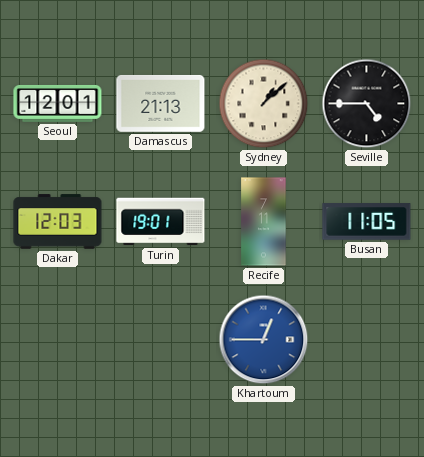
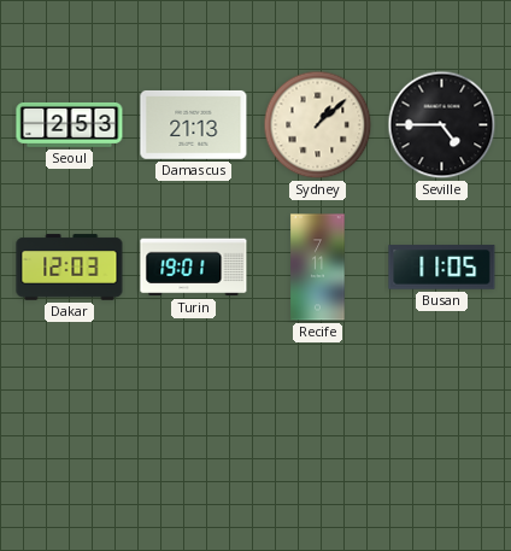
Seoul: 12:01 -> 2:53
Khartoum: 12:45 -> none
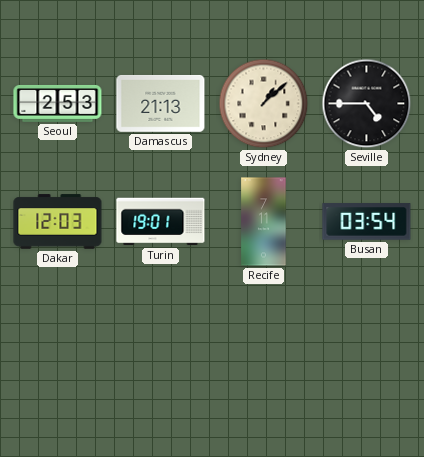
Busan: 11:05 -> 03:54
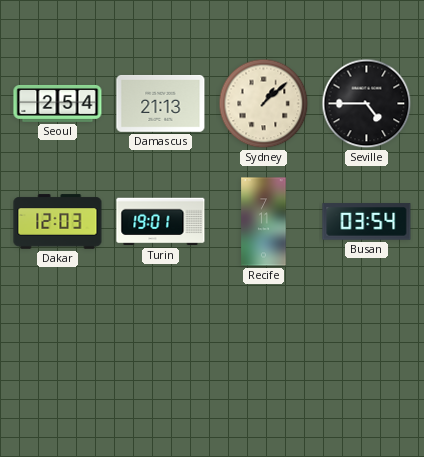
Seoul: 2:53 -> 2:54
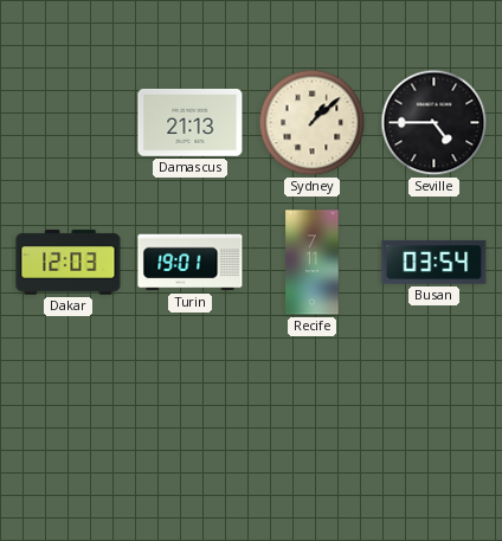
Seoul: 2:54 -> none
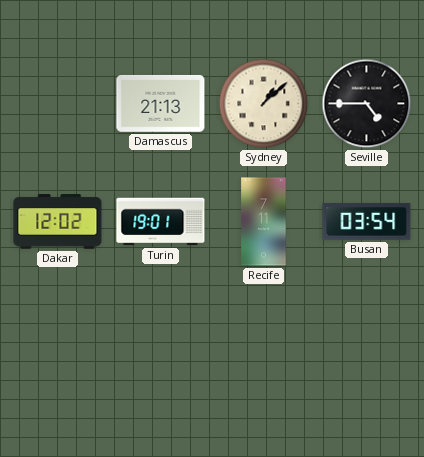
Dakar: 12:03 -> 12:02
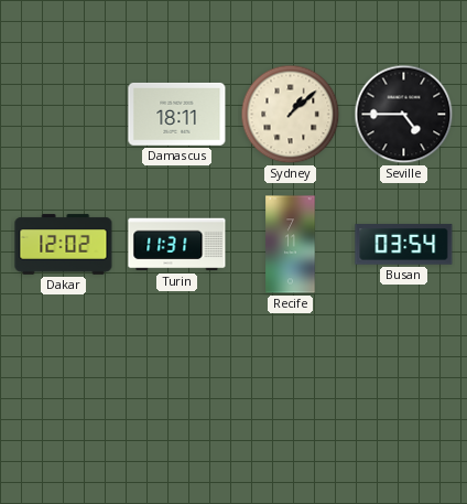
Damascus: 21:13 -> 18:11
Turin: 19:01 -> 11:31
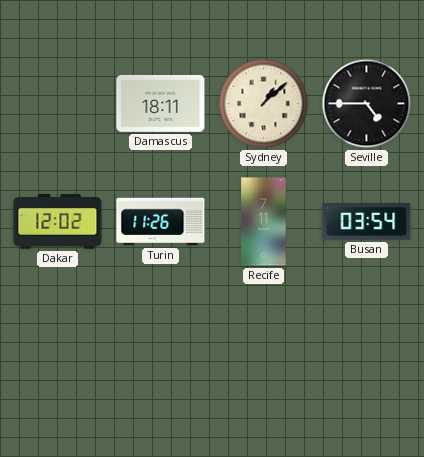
Turin: 11:31 -> 11:26
